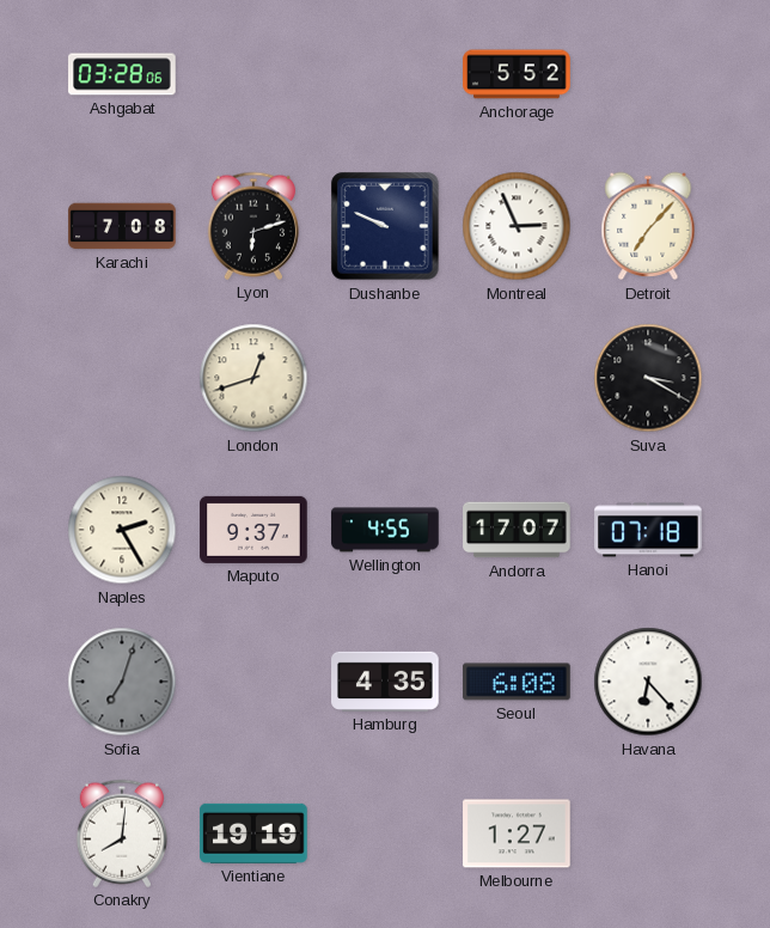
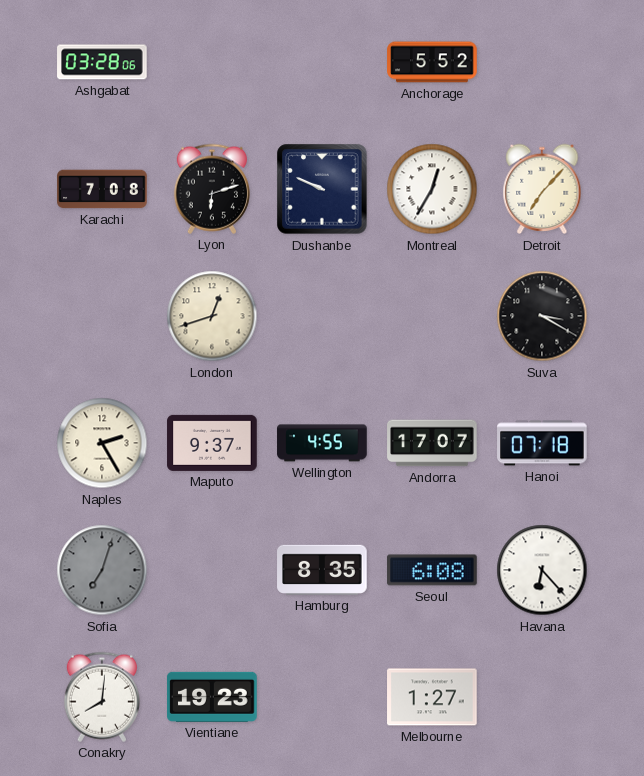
Montreal: 2:56 -> 12:35
Hamburg: 4:35 -> 8:35
Vientiane: 19:19 -> 19:23
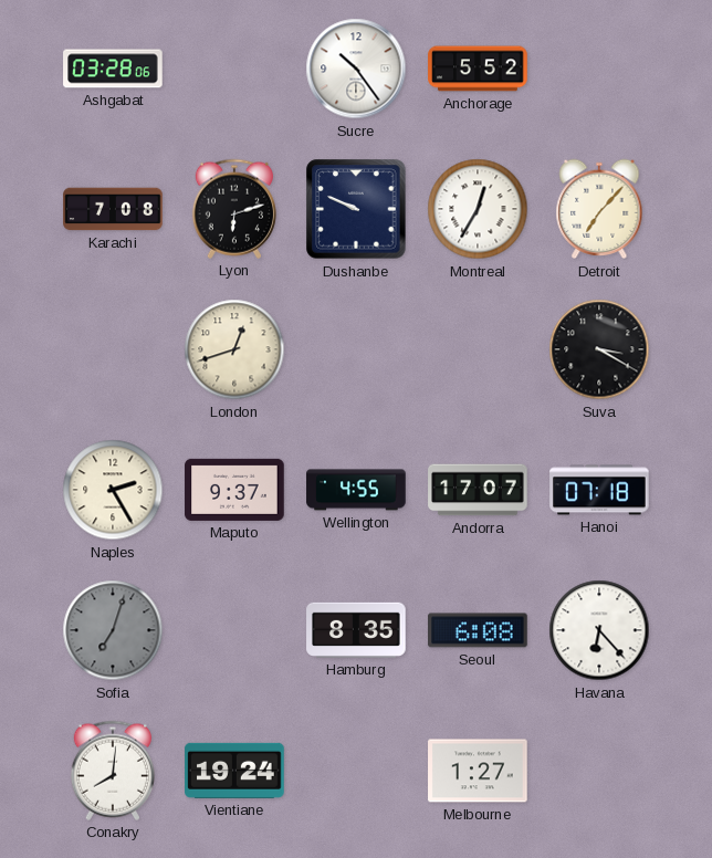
Sucre: none -> 10:24
Vientiane: 19:23 -> 19:24
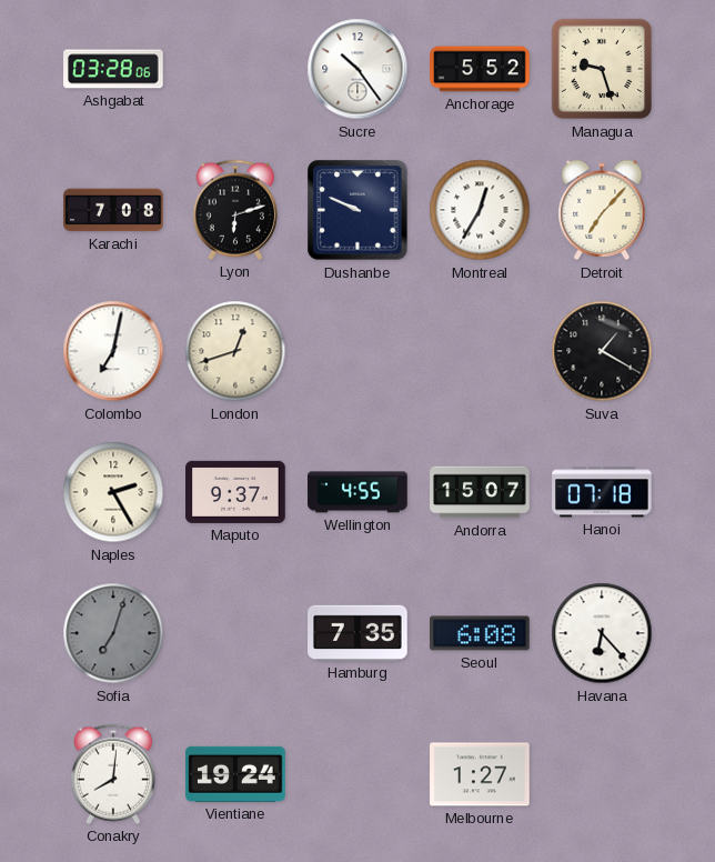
Managua: none -> 9:27
Colombo: none -> 7:02
Suva: 3:20 -> 1:20
Andorra: 17:07 -> 15:07
Hamburg: 8:35 -> 7:35
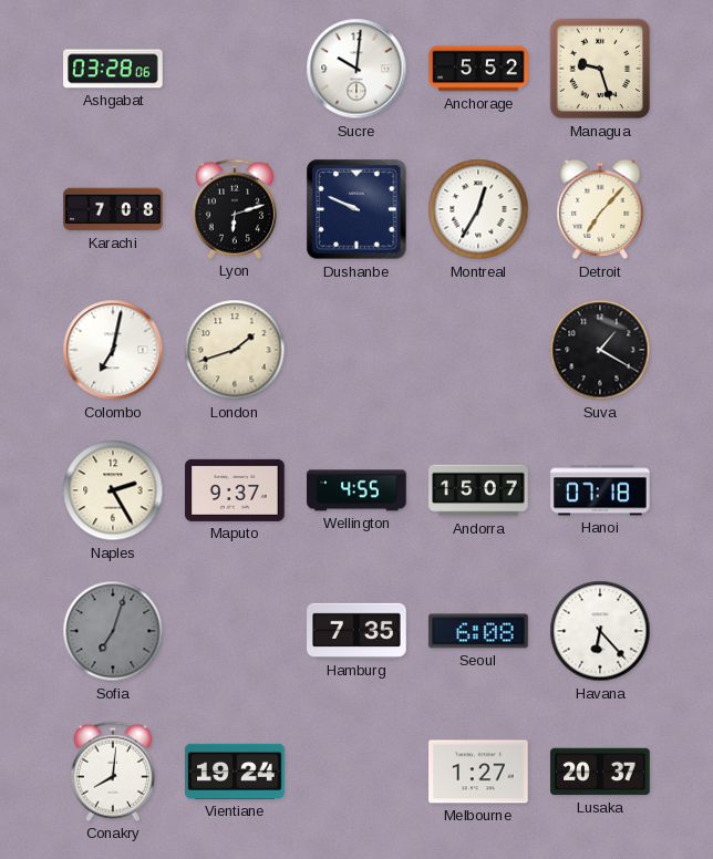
Sucre: 10:24 -> 10:01
London: 12:42 -> 1:42
Lusaka: none -> 20:37
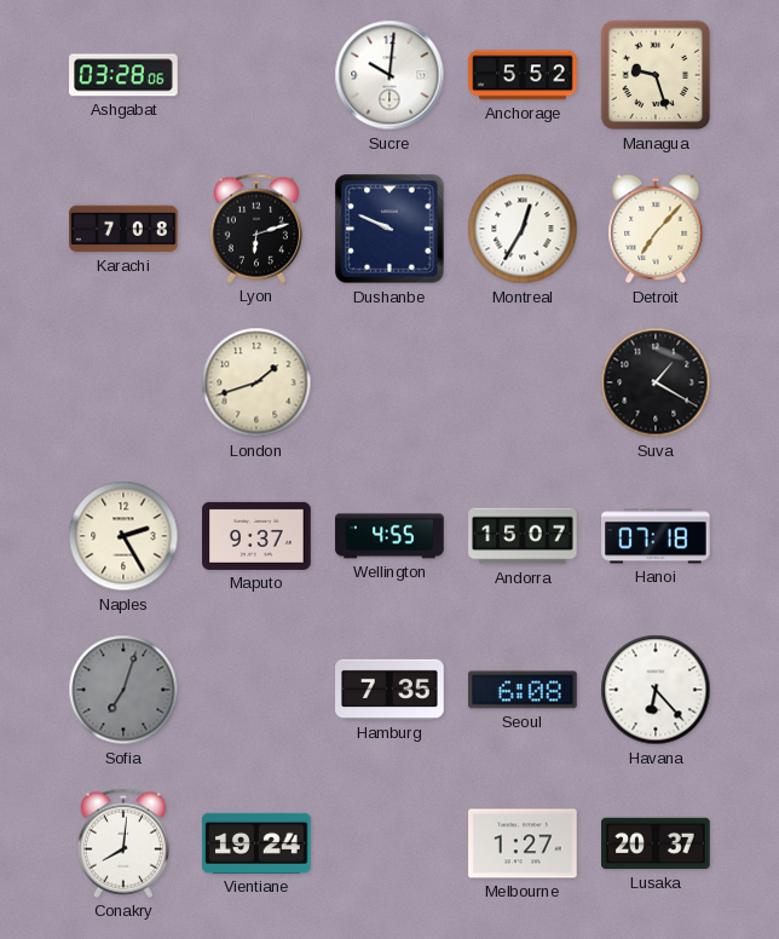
Colombo: 7:02 -> none
